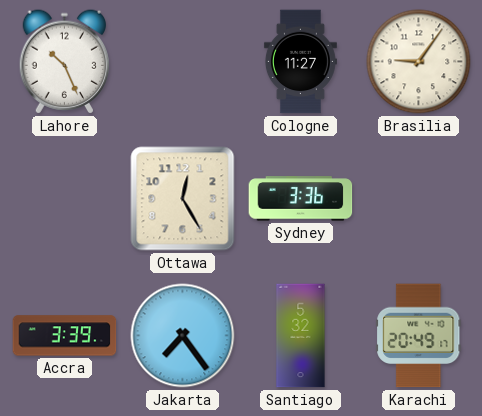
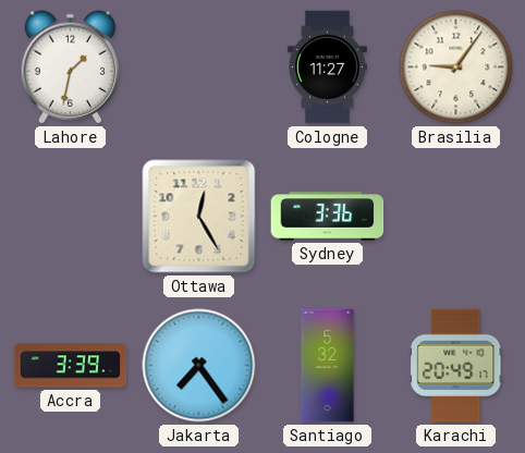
Lahore: 10:26 -> 1:32
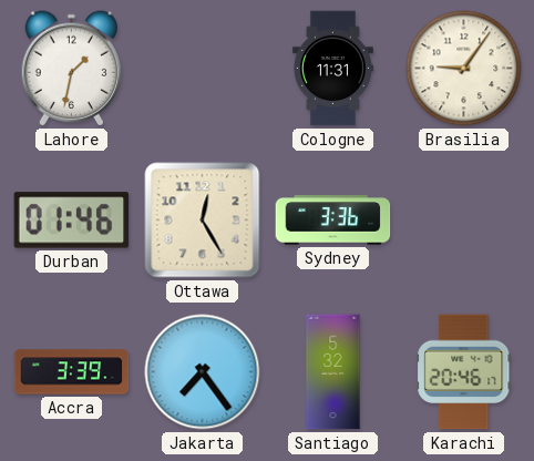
Cologne: 11:27 -> 11:31
Durban: none -> 01:46
Karachi: 20:49 -> 20:46
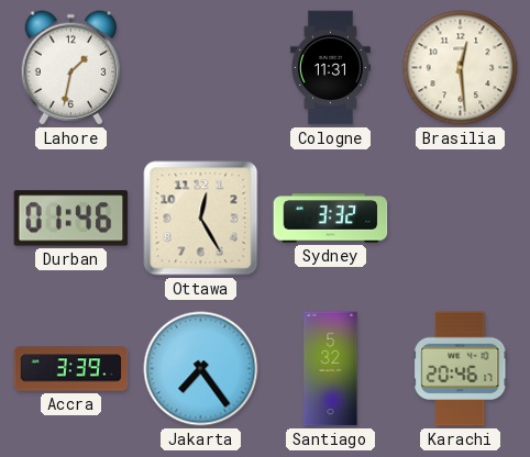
Brasilia: 9:06 -> 12:29
Sydney: 3:36 -> 3:32
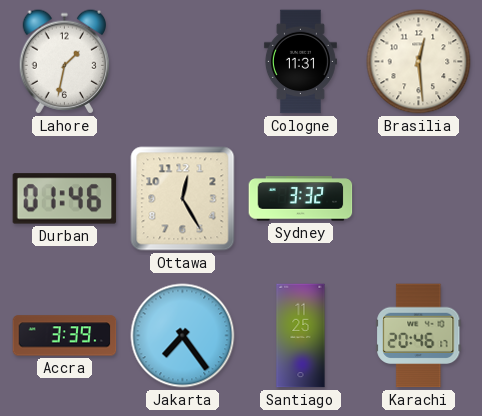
Santiago: 5:32 -> 11:25
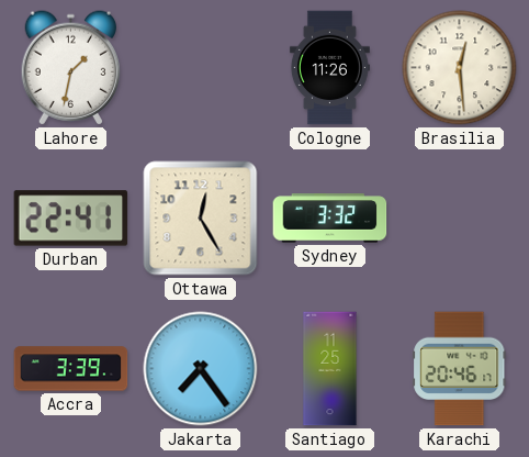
Cologne: 11:31 -> 11:26
Durban: 01:46 -> 22:41
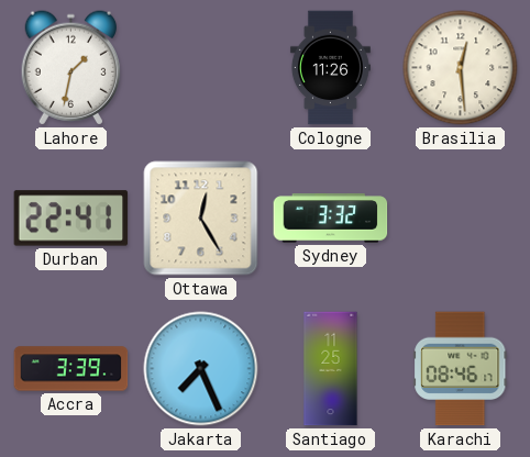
Jakarta: 7:24 -> 7:26
Karachi: 20:46 -> 08:46
